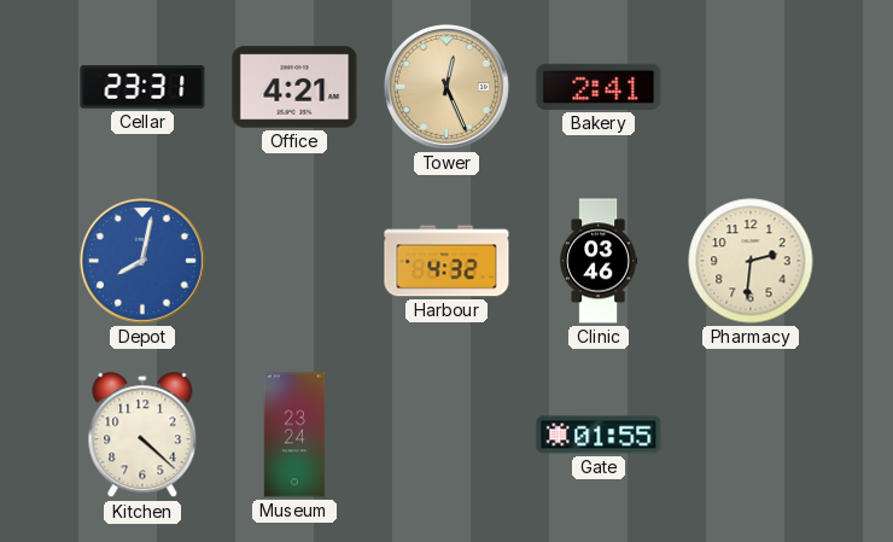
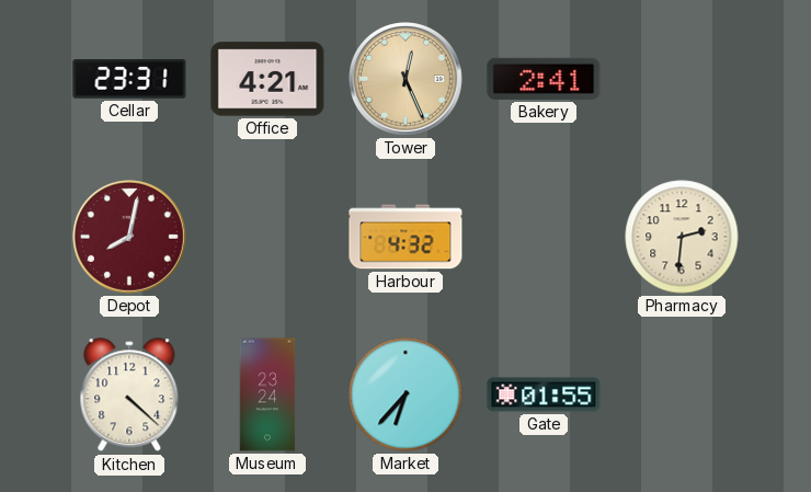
Depot dial: blue -> burgundy
Clinic: 03:46 -> none
Market: none -> 6:37
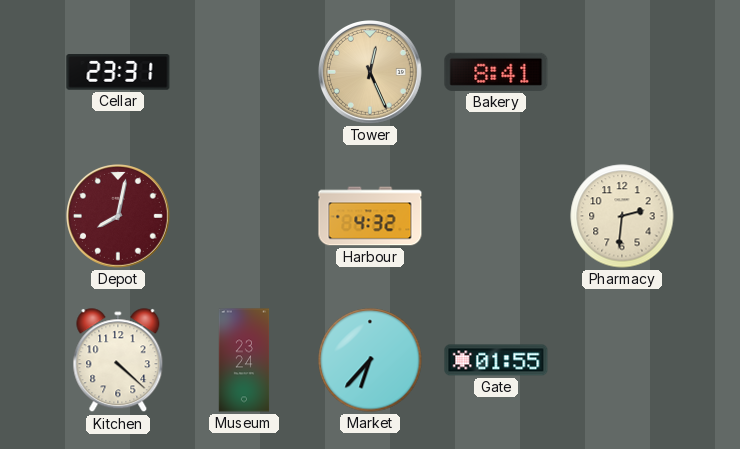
Office: 4:21 -> none
Bakery: 2:41 -> 8:41
